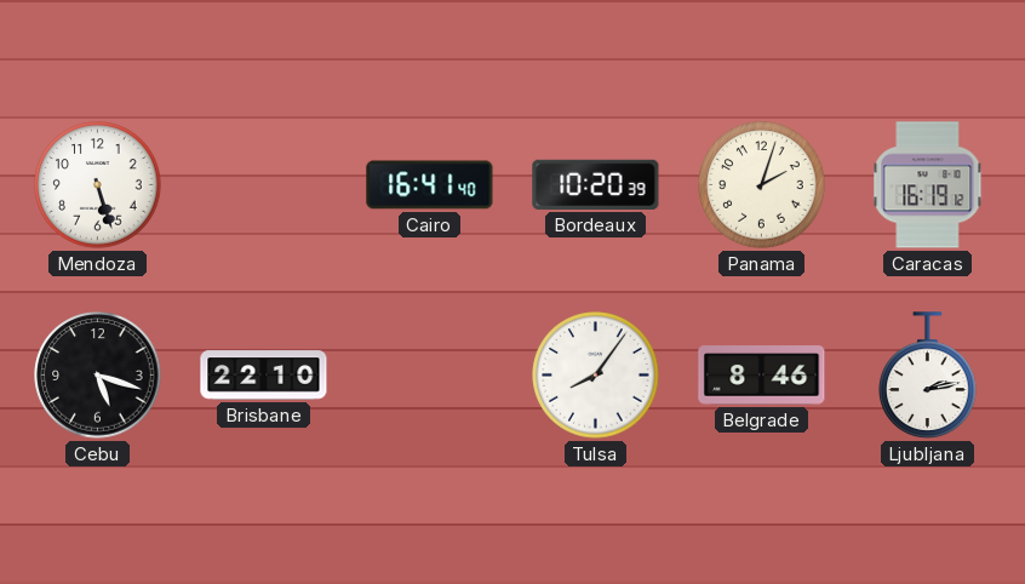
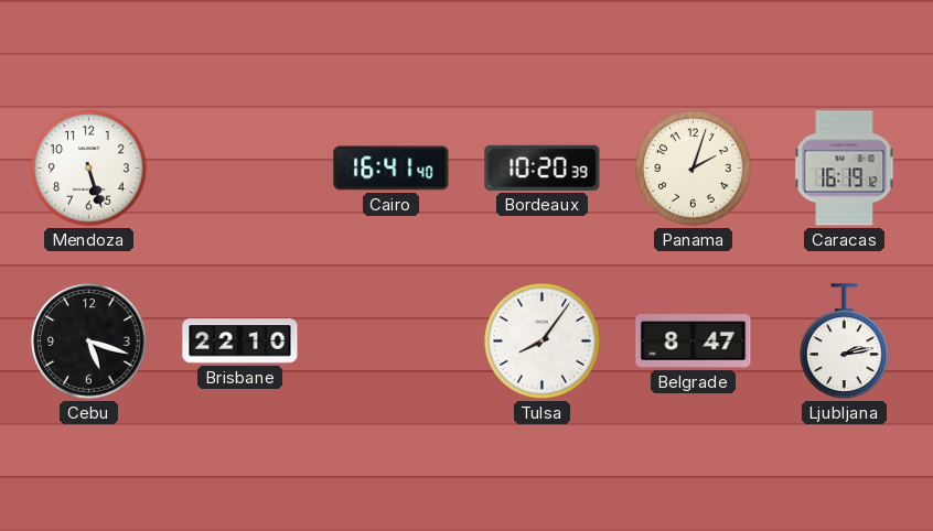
Belgrade: 8:46 -> 8:47
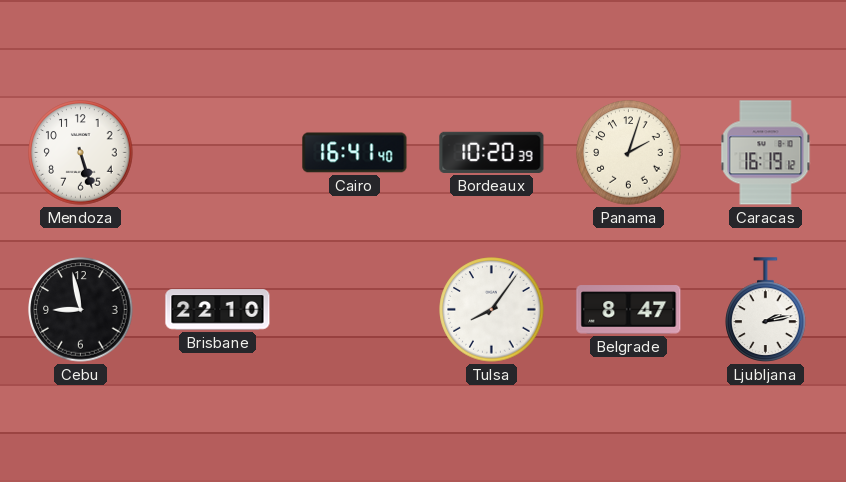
Cebu: 5:18 -> 8:58
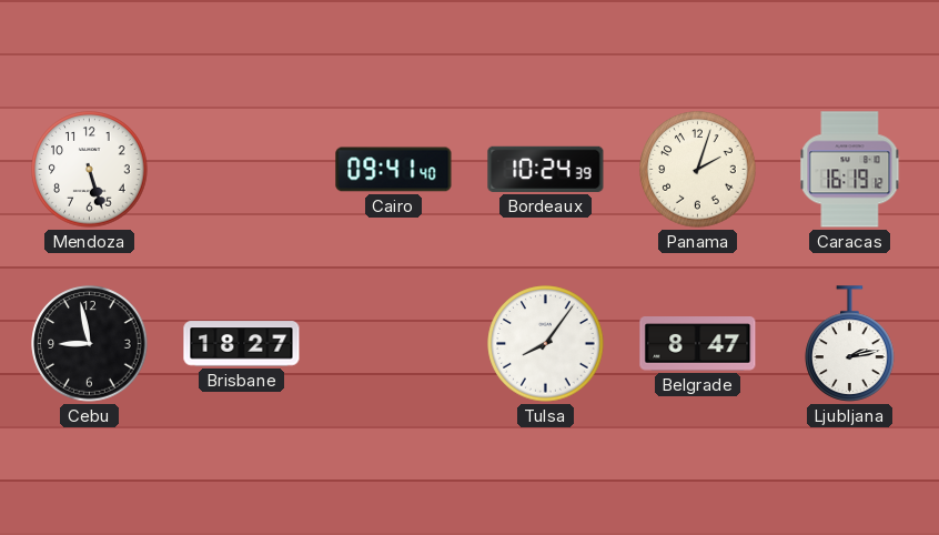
Cairo: 16:41 -> 09:41
Bordeaux: 10:20 -> 10:24
Brisbane: 22:10 -> 18:27
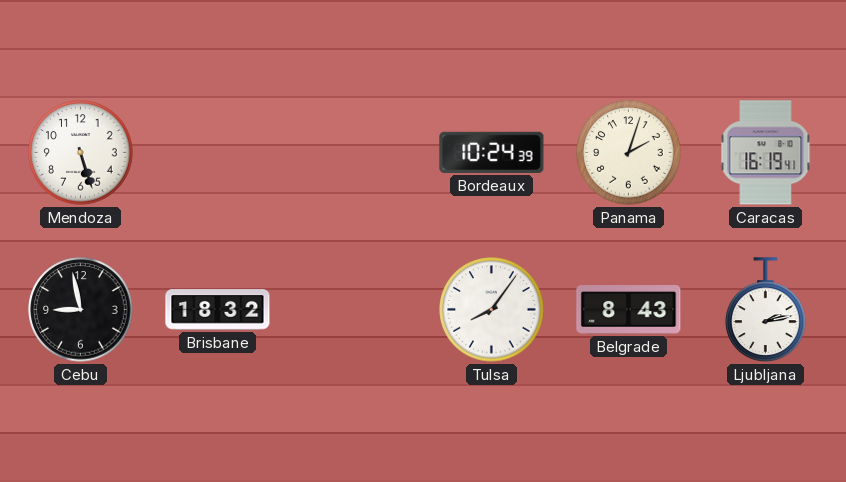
Cairo: 09:41 -> none
Caracas: 16:19:12 -> 16:19:41
Brisbane: 18:27 -> 18:32
Belgrade: 8:47 -> 8:43
